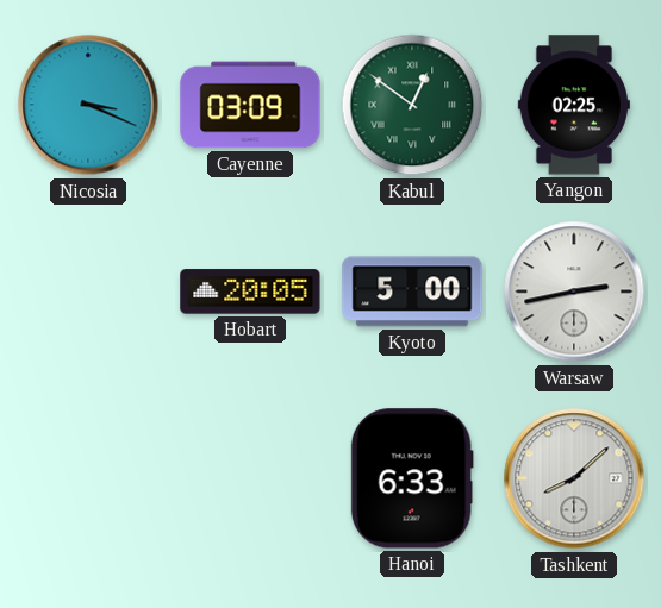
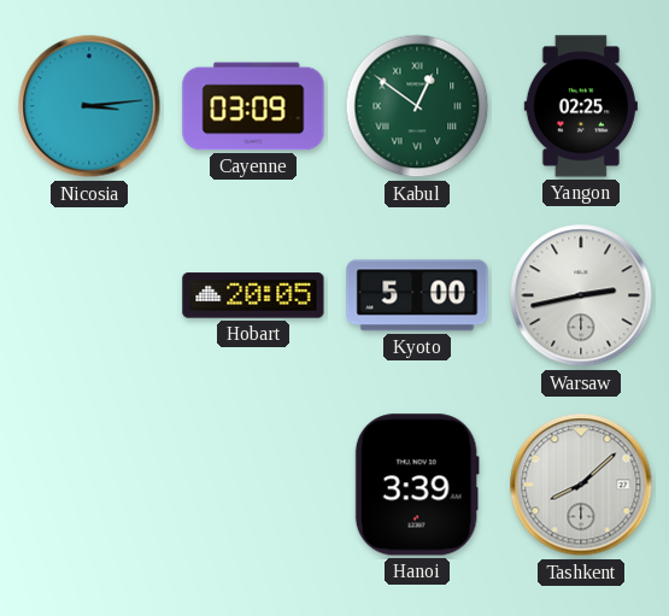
Nicosia: 3:19 -> 3:14
Hanoi: 6:33 -> 3:39
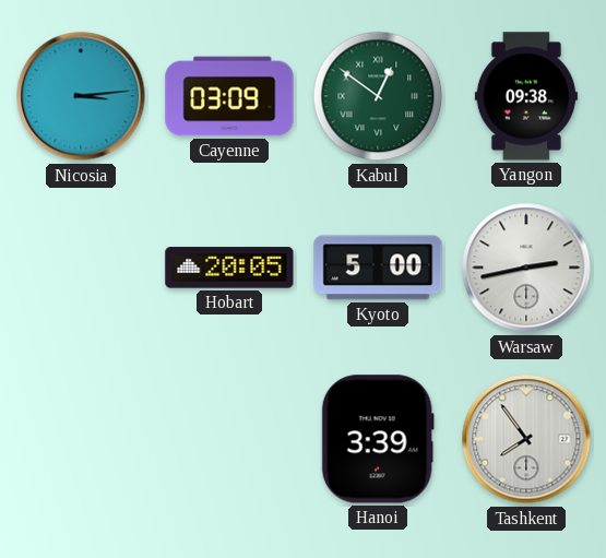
Yangon: 02:25 -> 09:38
Tashkent: 8:08 -> 7:54
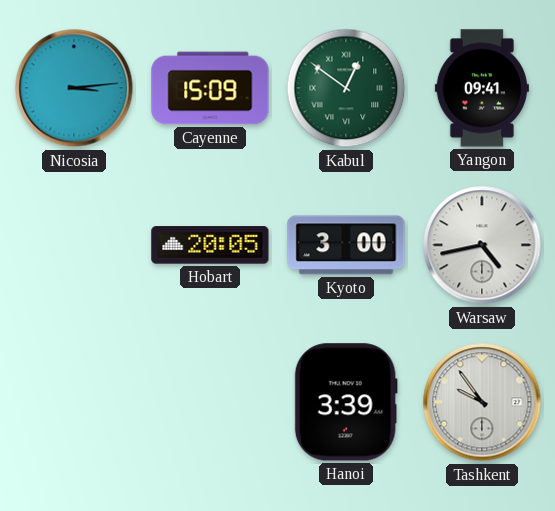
Cayenne: 03:09 -> 15:09
Yangon: 09:38 -> 09:41
Kyoto: 5:00 -> 3:00
Warsaw: 2:43 -> 4:43
Tashkent: 7:54 -> 9:54
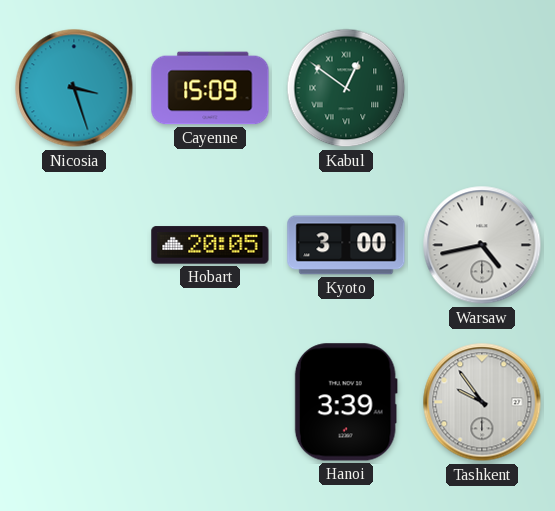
Nicosia: 3:14 -> 3:27
Yangon: 09:41 -> none
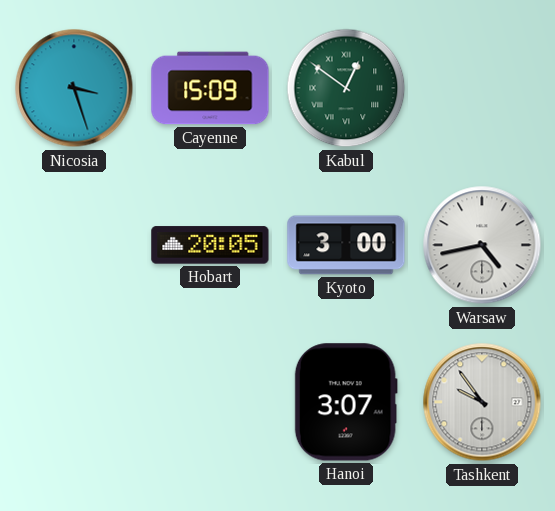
Hanoi: 3:39 -> 3:07
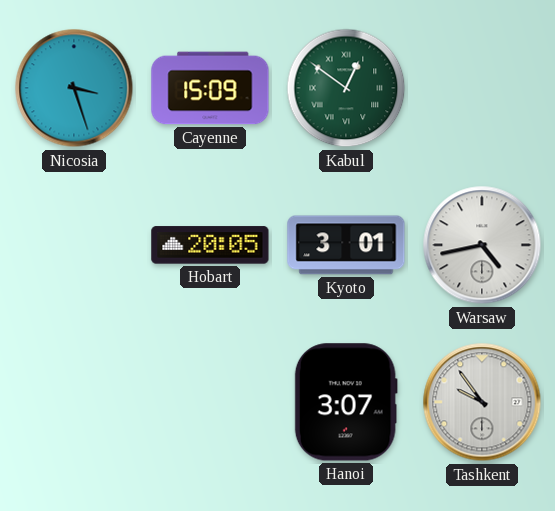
Kyoto: 3:00 -> 3:01
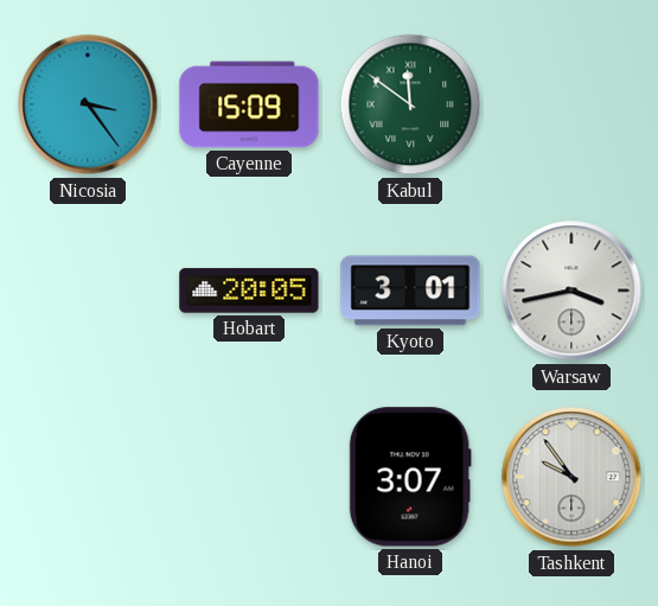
Nicosia: 3:27 -> 3:24
Kabul: 12:51 -> 11:51
Warsaw: 4:43 -> 3:43
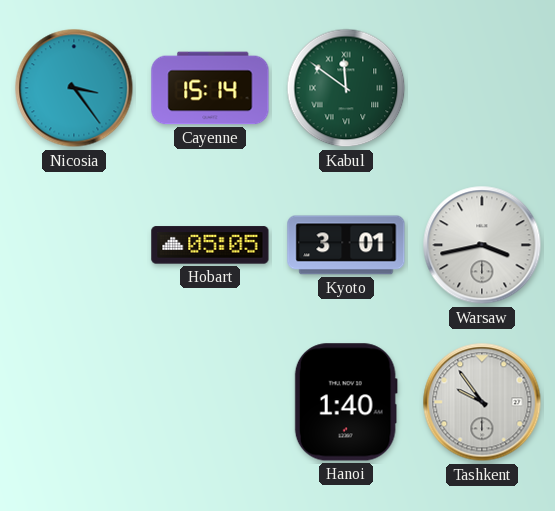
Cayenne: 15:09 -> 15:14
Hobart: 20:05 -> 05:05
Hanoi: 3:07 -> 1:40
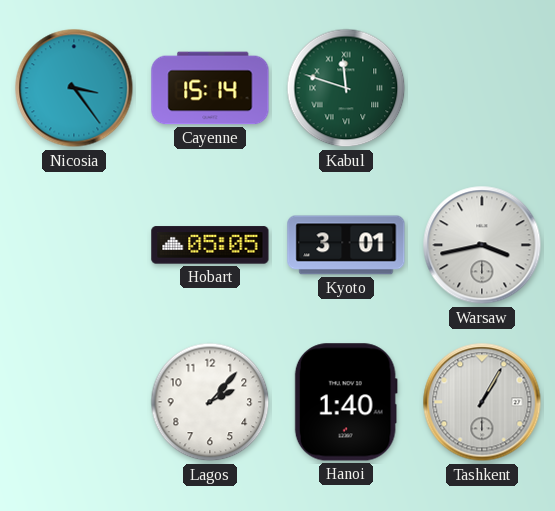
Kabul: 11:51 -> 11:48
Lagos: none -> 2:07
Tashkent: 9:54 -> 1:05
